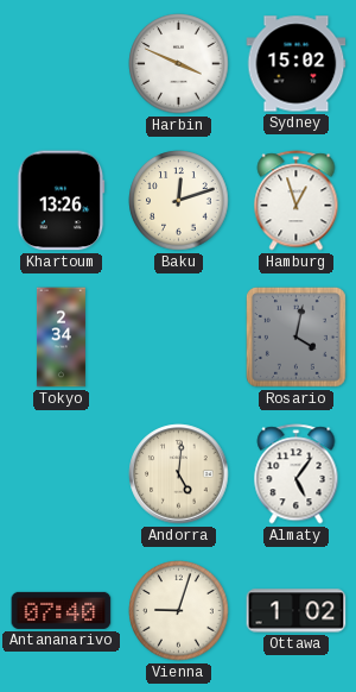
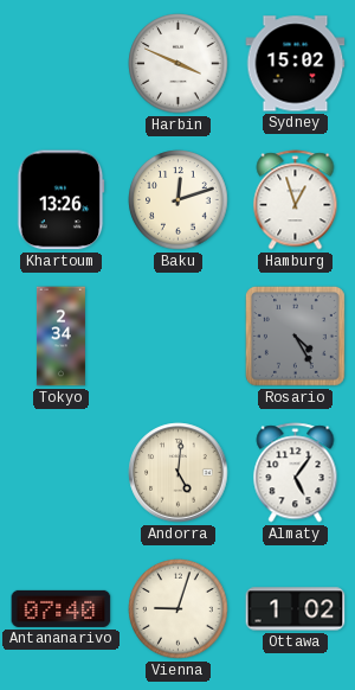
Rosario: 4:02 -> 4:25
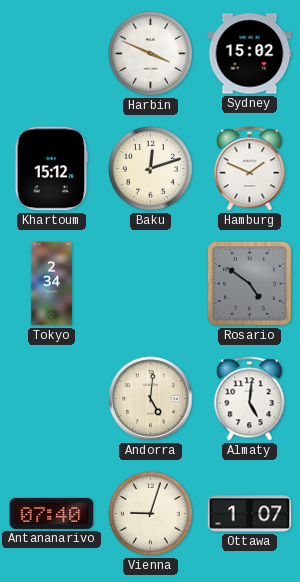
Khartoum: 13:26 -> 15:12
Hamburg: 12:57 -> 1:49
Rosario: 4:25 -> 4:51
Almaty: 5:06 -> 5:01
Ottawa: 1:02 -> 1:07
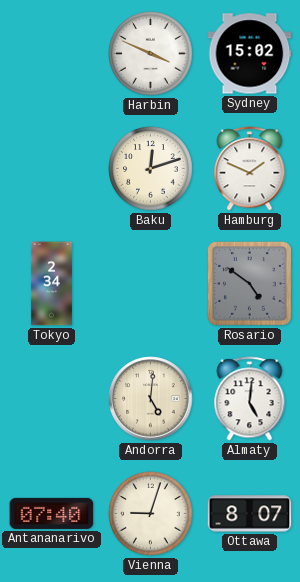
Khartoum: 15:12 -> none
Ottawa: 1:07 -> 8:07
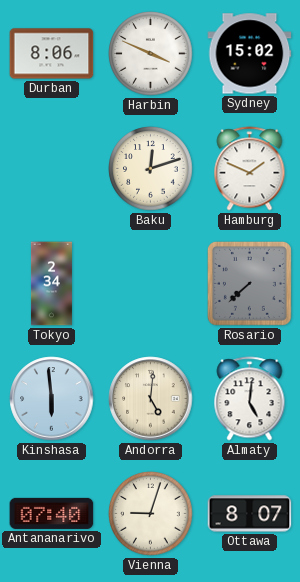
Durban: none -> 8:06
Rosario: 4:51 -> 7:38
Kinshasa: none -> 5:59
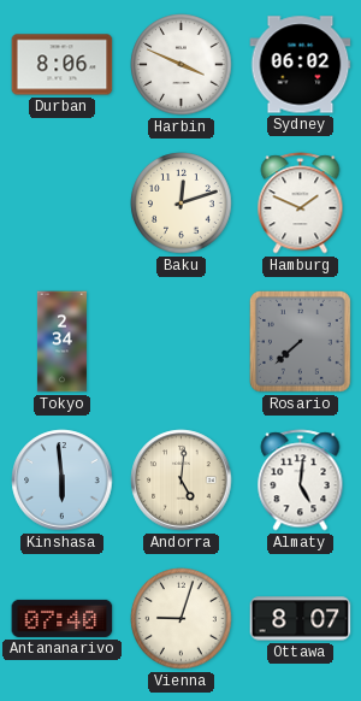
Sydney: 15:02 -> 06:02
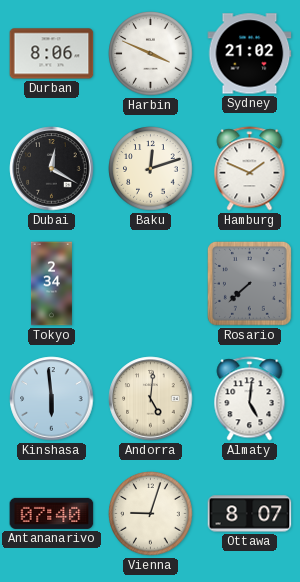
Sydney: 06:02 -> 21:02
Dubai: none -> 12:20
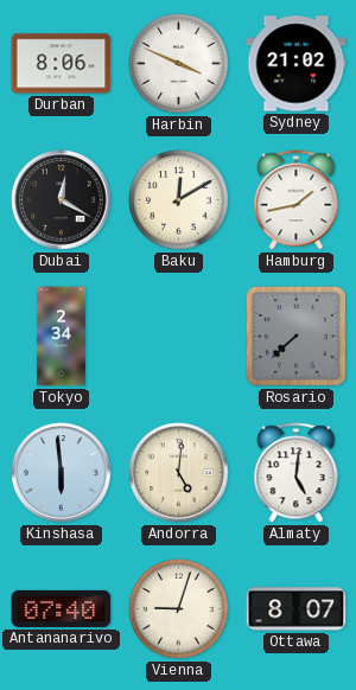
Baku: 12:12 -> 12:10
Hamburg: 1:49 -> 1:43
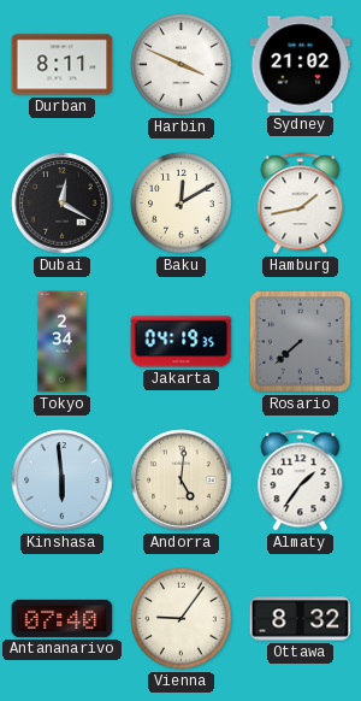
Durban: 8:06 -> 8:11
Jakarta: none -> 04:19
Almaty: 5:01 -> 1:36
Vienna: 9:03 -> 9:06
Ottawa: 8:07 -> 8:32
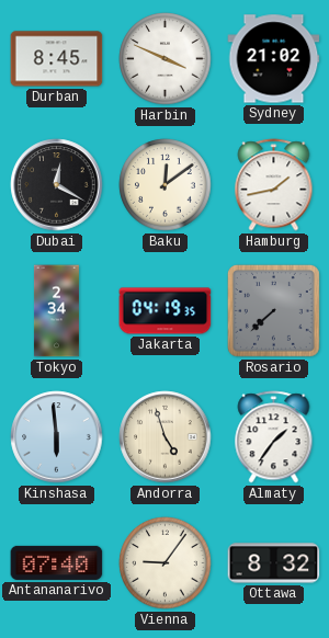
Durban: 8:11 -> 8:45
Baku: 12:10 -> 12:09
Andorra: 5:01 -> 4:57
